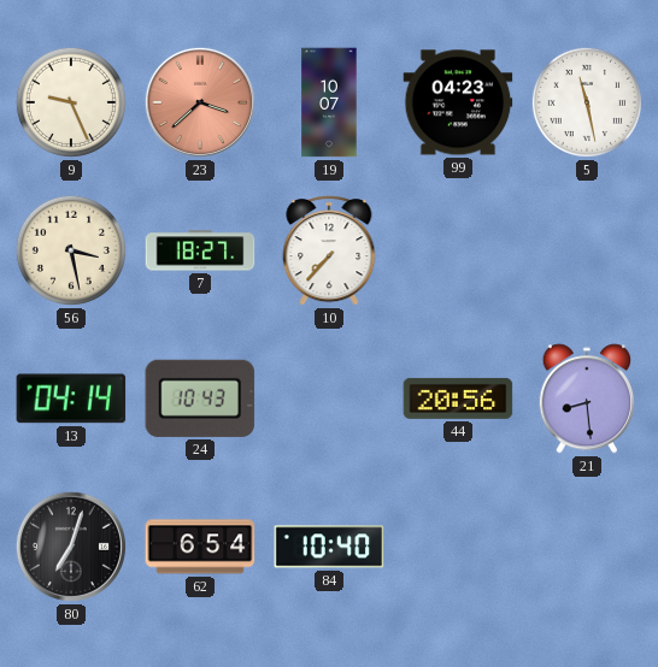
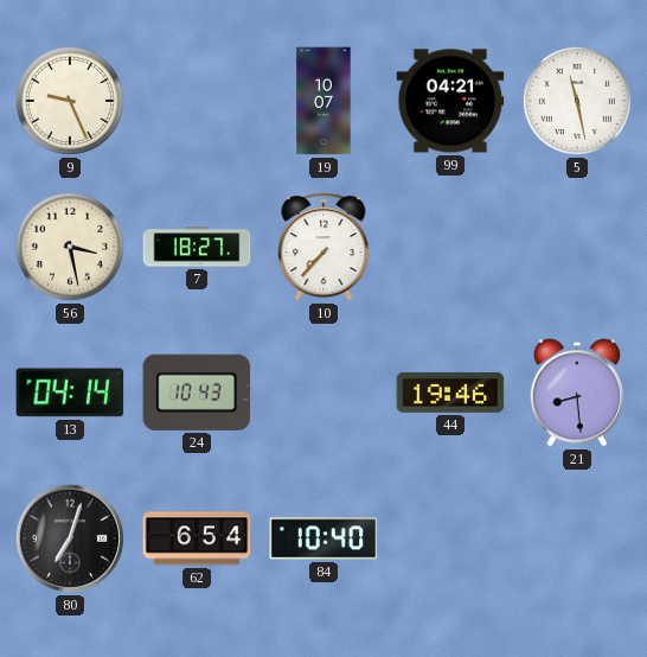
23: 3:38 -> none
99: 04:23 -> 04:21
44: 20:56 -> 19:46
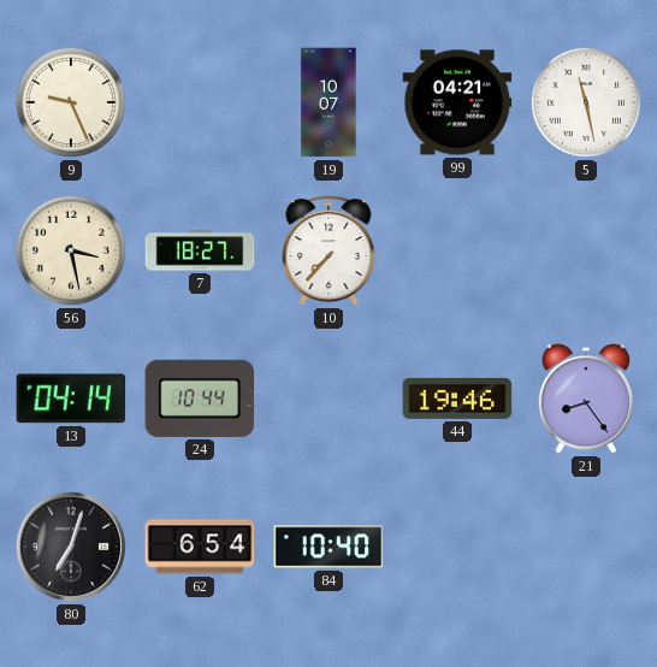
24: 10:43 -> 10:44
21: 8:29 -> 8:24
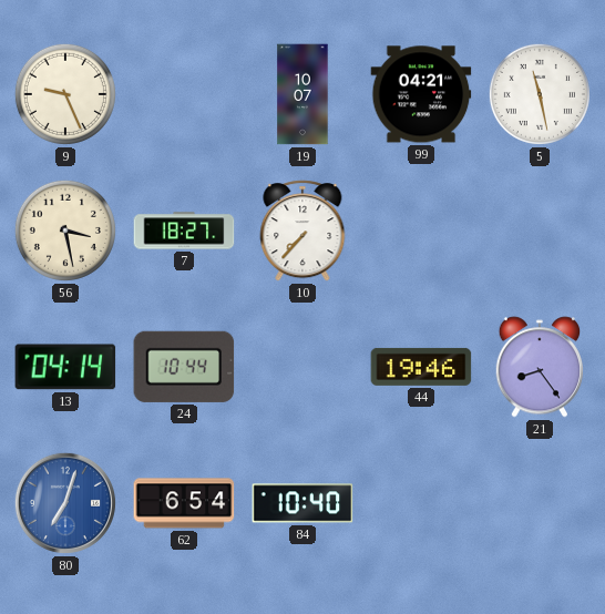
80 dial: black -> blue
